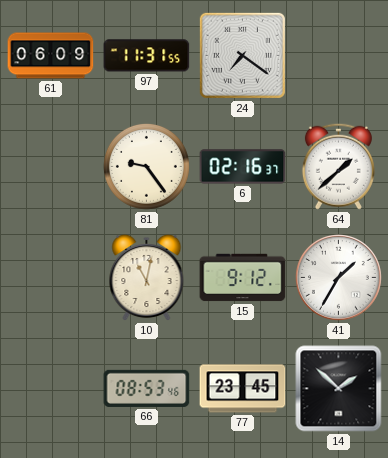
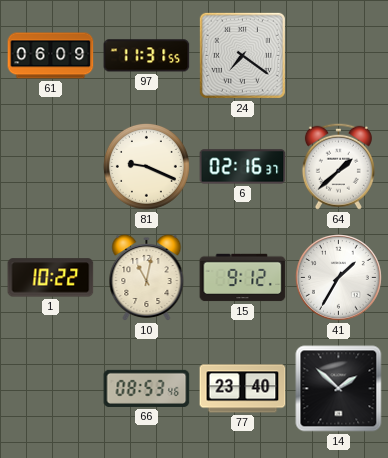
81: 9:24 -> 9:19
1: none -> 10:22
77: 23:45 -> 23:40
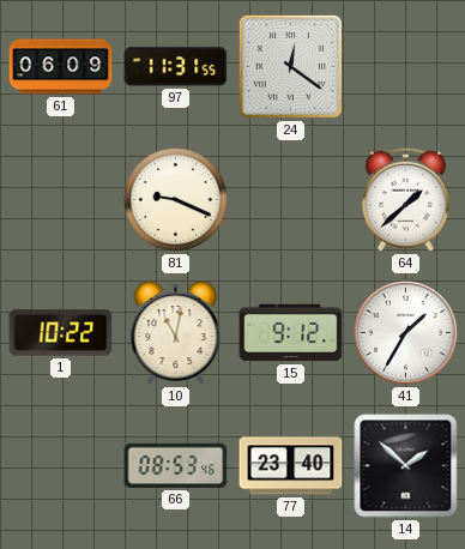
24: 7:21 -> 12:21
6: 02:16 -> none
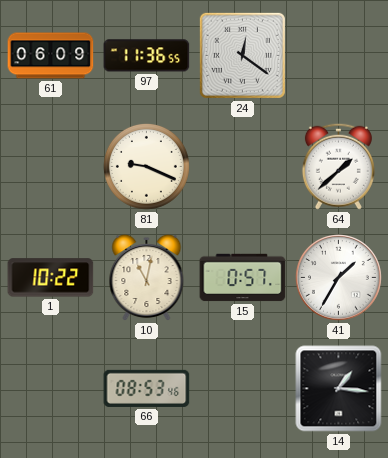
97: 11:31 -> 11:36
15: 9:12 -> 0:57
77: 23:40 -> none
14: 1:52 -> 1:16
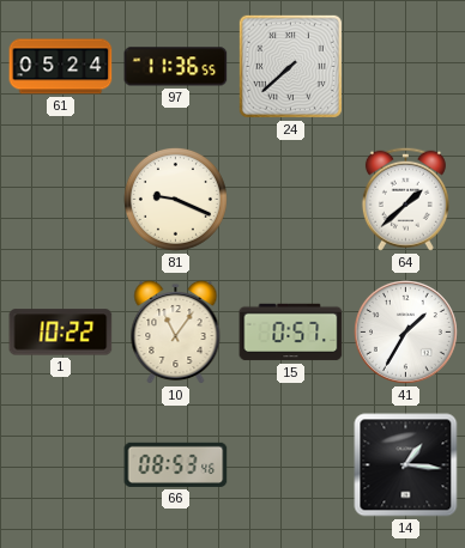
61: 06:09 -> 05:24
24: 12:21 -> 7:38
10: 11:02 -> 11:06
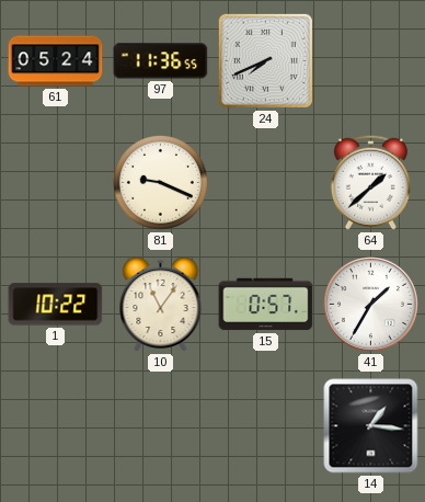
24: 7:38 -> 7:41
66: 08:53 -> none
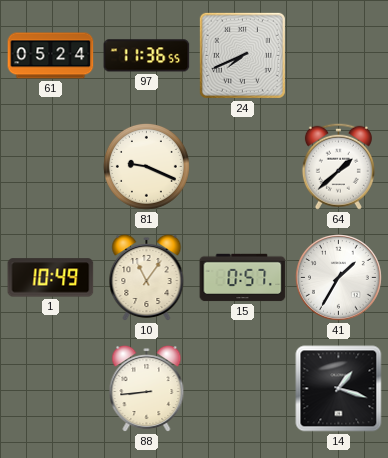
1: 10:22 -> 10:49
88: none -> 8:44
14: 1:16 -> 1:18
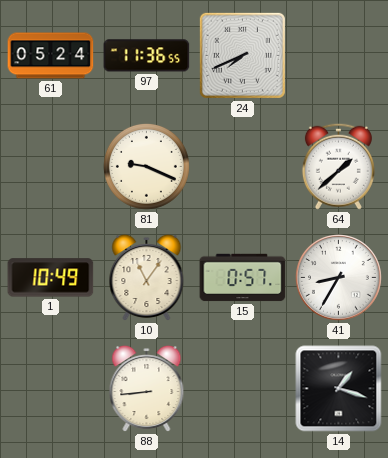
41: 1:35 -> 8:35
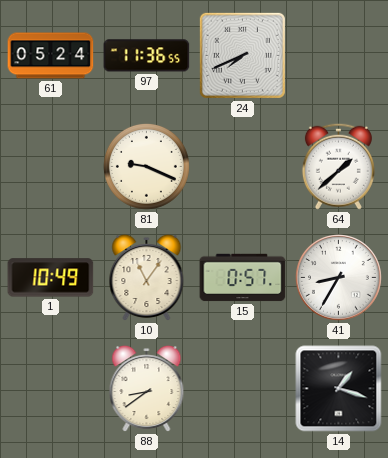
88: 8:44 -> 8:39
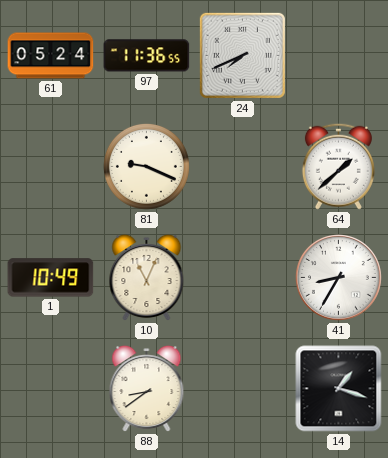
10: 11:06 -> 11:04
15: 0:57 -> none
